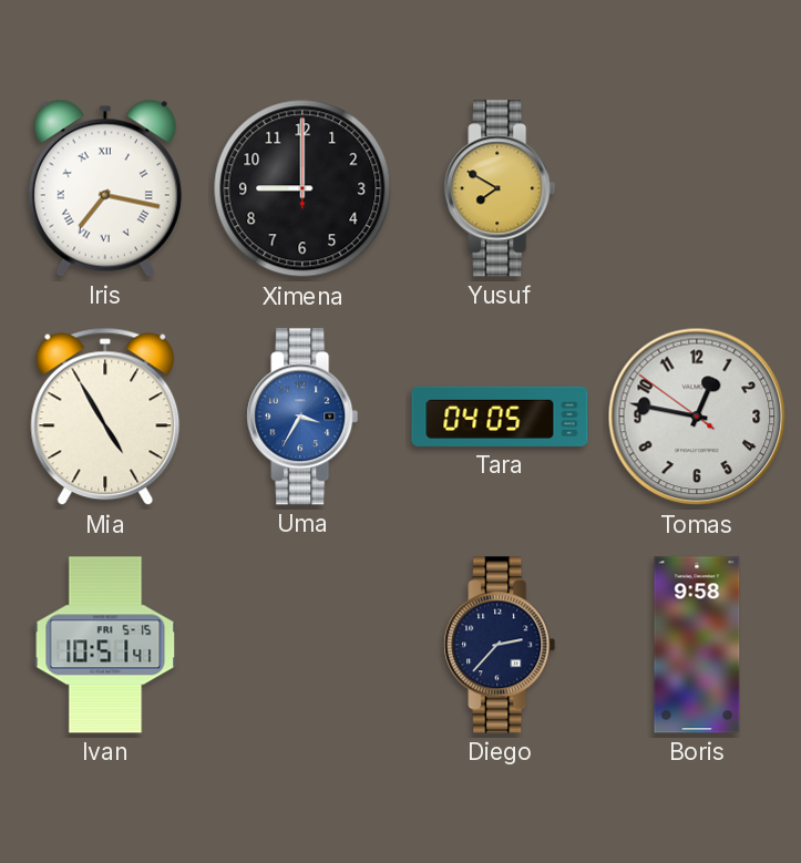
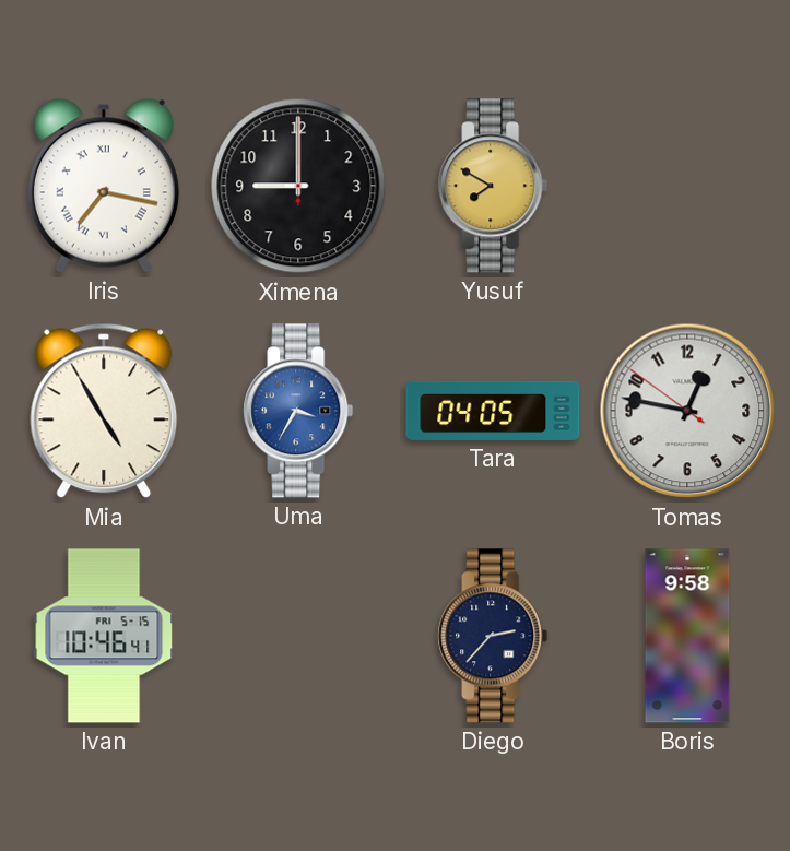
Ivan: 10:51 -> 10:46
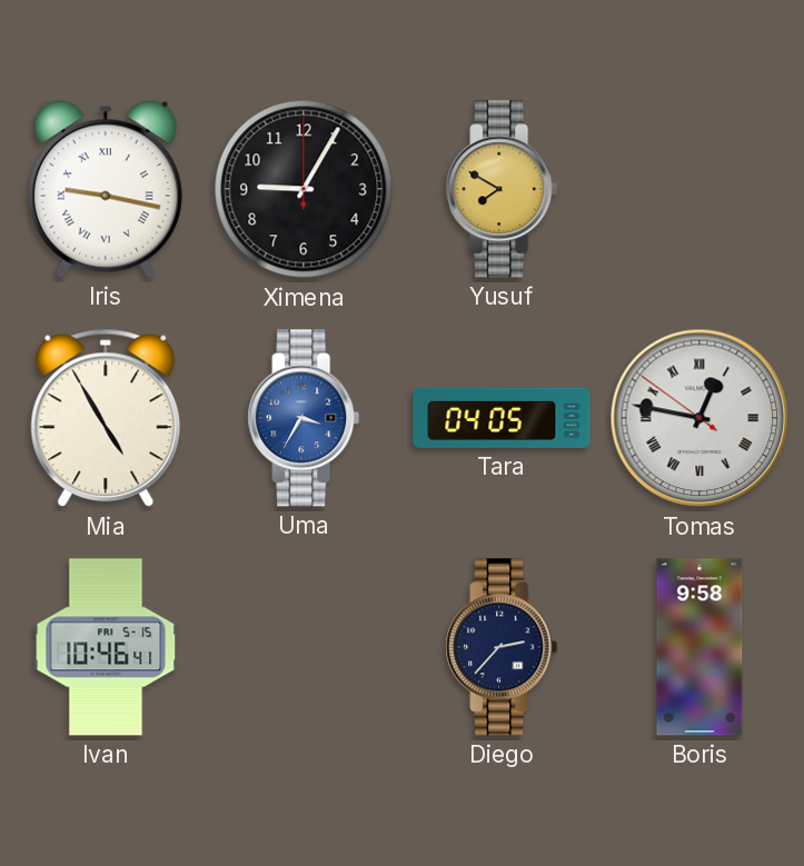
Iris: 7:17 -> 9:17
Ximena: 9:00 -> 9:05
Tomas numerals: Arabic -> Roman
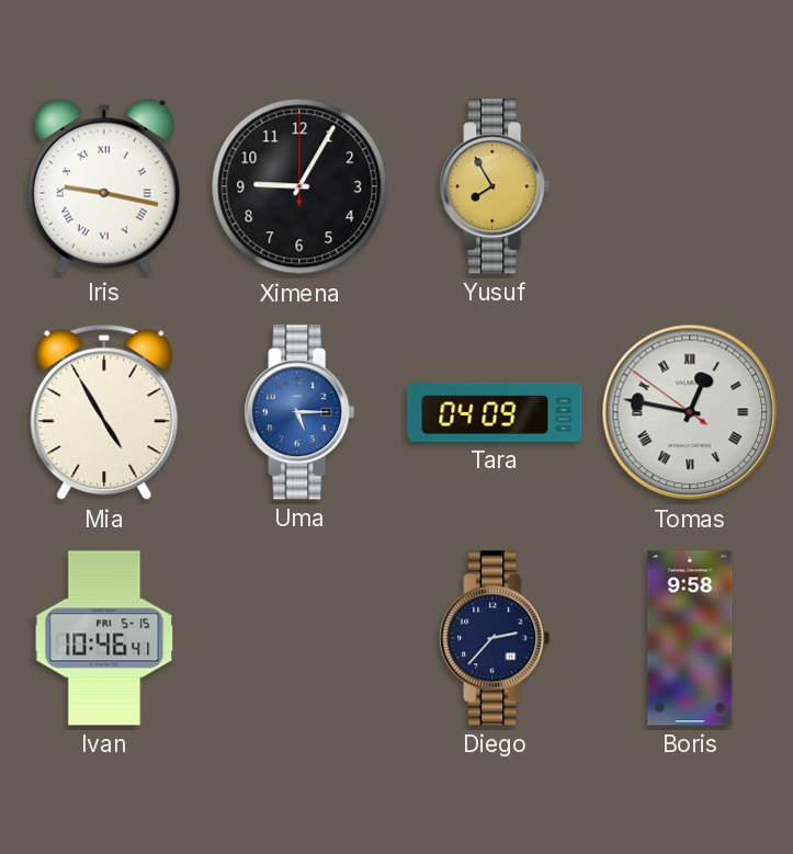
Yusuf: 7:50 -> 7:55
Uma: 3:35 -> 5:15
Tara: 04:05 -> 04:09
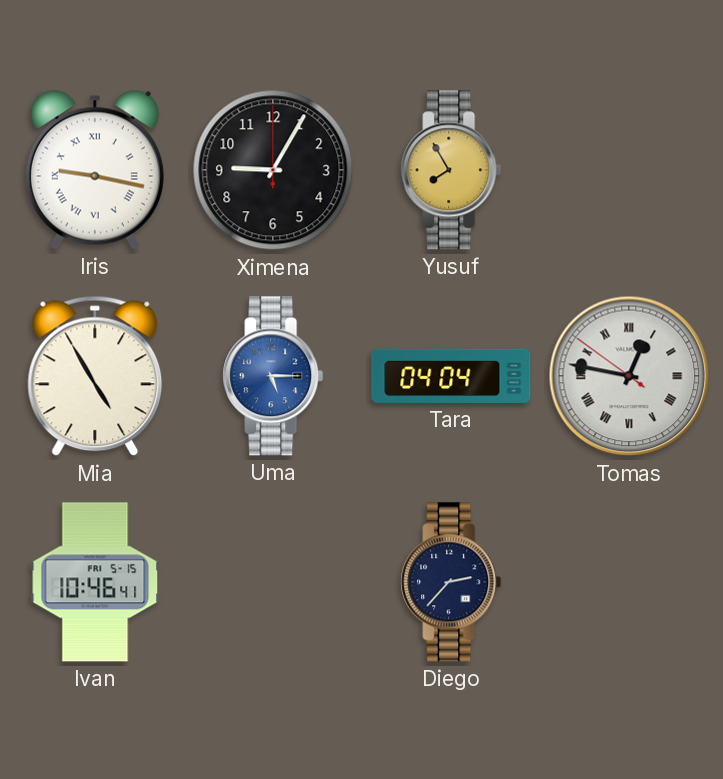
Tara: 04:09 -> 04:04
Boris: 9:58 -> none
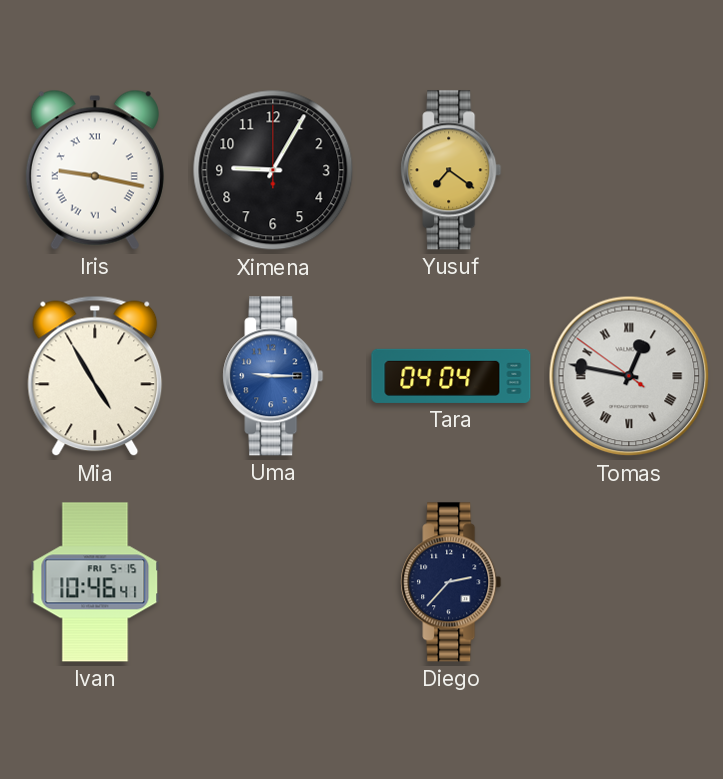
Yusuf: 7:55 -> 7:21
Uma: 5:15 -> 9:15
